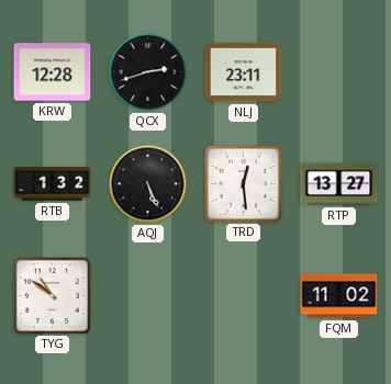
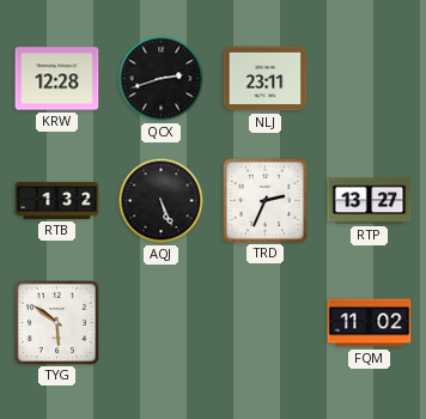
TRD: 12:29 -> 2:34
TYG: 10:51 -> 5:51
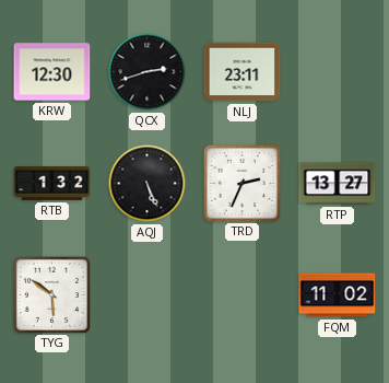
KRW: 12:28 -> 12:30
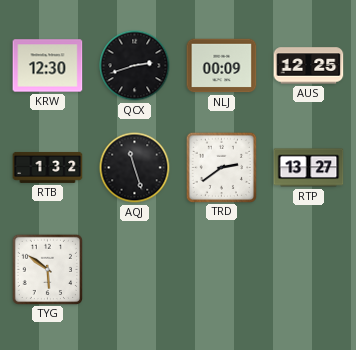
NLJ: 23:11 -> 00:09
AUS: none -> 12:25
AQJ: 5:26 -> 11:27
TRD: 2:34 -> 2:39
FQM: 11:02 -> none
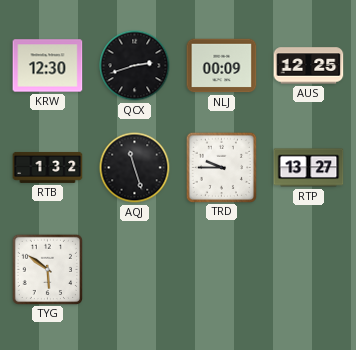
TRD: 2:39 -> 9:45
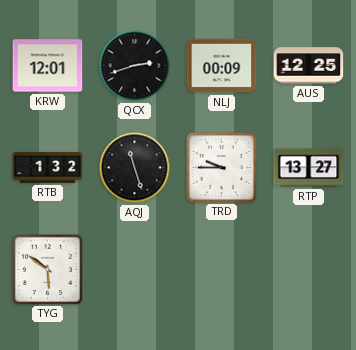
KRW: 12:30 -> 12:01
